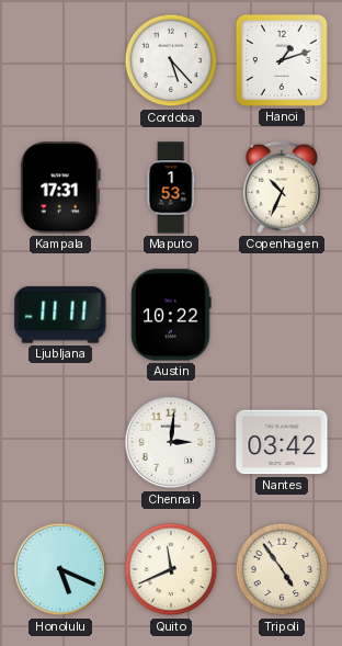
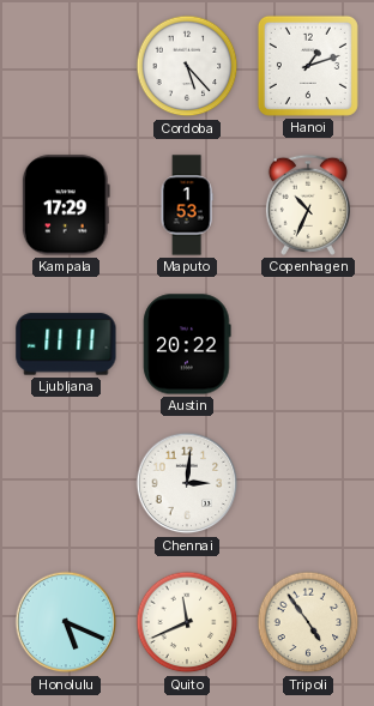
Kampala: 17:31 -> 17:29
Austin: 10:22 -> 20:22
Nantes: 03:42 -> none
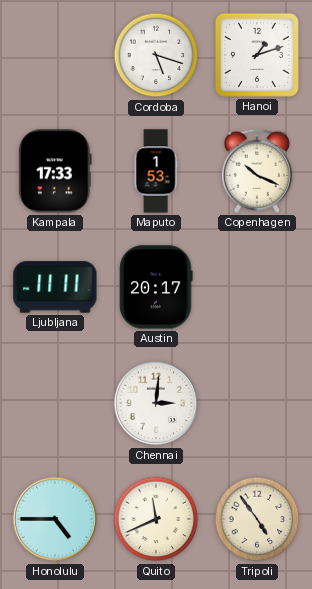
Cordoba: 5:23 -> 5:18
Kampala: 17:29 -> 17:33
Copenhagen: 10:34 -> 10:19
Austin: 20:22 -> 20:17
Honolulu: 5:19 -> 4:45
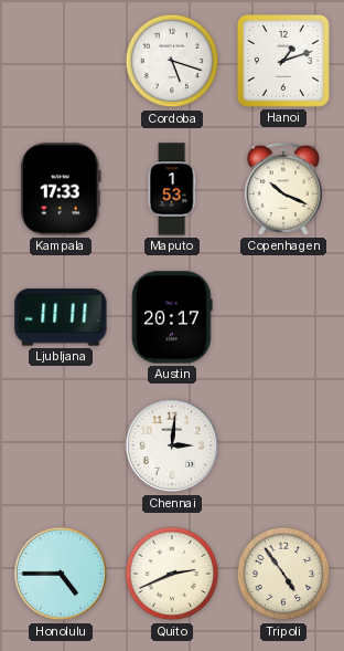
Quito: 11:41 -> 2:41
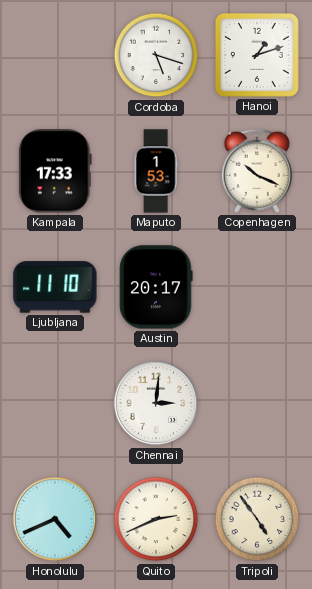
Ljubljana: 11:11 -> 11:10
Honolulu: 4:45 -> 4:41
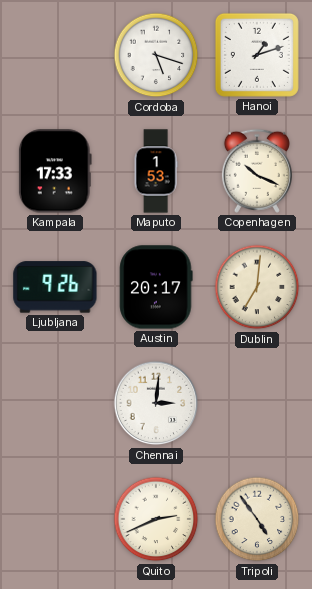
Ljubljana: 11:10 -> 9:26
Dublin: none -> 7:01
Honolulu: 4:41 -> none
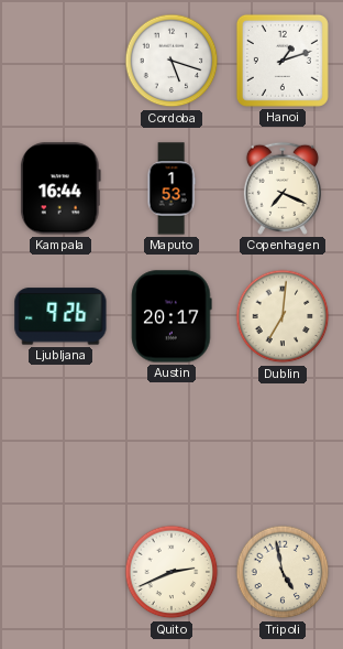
Kampala: 17:33 -> 16:44
Copenhagen: 10:19 -> 7:19
Chennai: 3:01 -> none
Tripoli: 4:54 -> 4:58
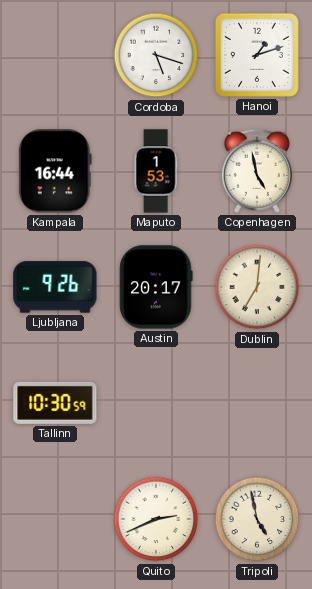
Copenhagen: 7:19 -> 4:58
Tallinn: none -> 10:30
